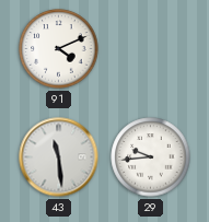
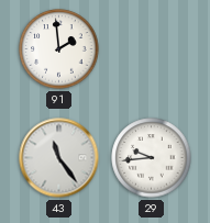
91: 4:11 -> 1:59
43: 11:29 -> 11:24
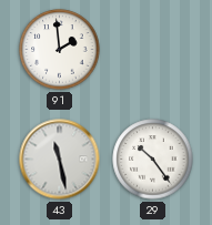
43: 11:24 -> 11:28
29: 9:44 -> 10:24
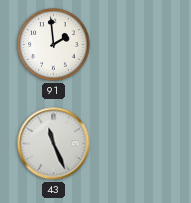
43: 11:28 -> 11:26
29: 10:24 -> none
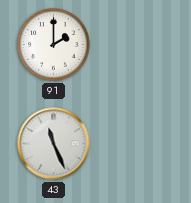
91: 1:59 -> 2:00
